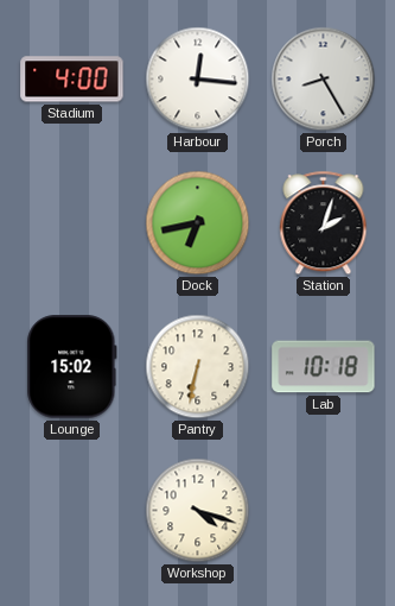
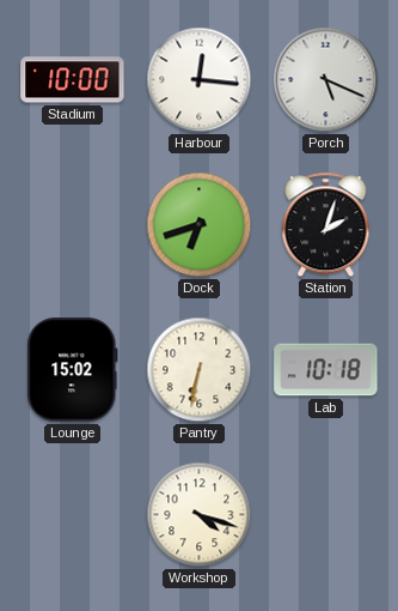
Stadium: 4:00 -> 10:00
Porch: 8:25 -> 5:19
Dock: 6:43 -> 6:42
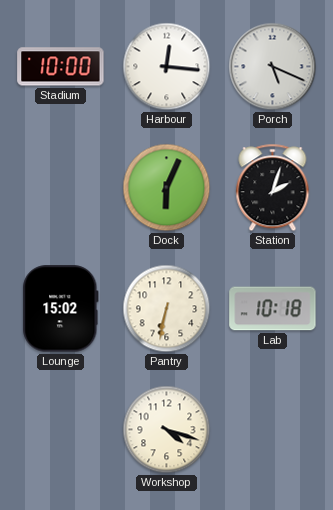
Dock: 6:42 -> 6:04
